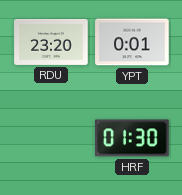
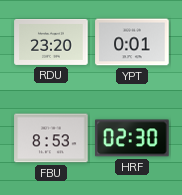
FBU: none -> 8:53
HRF: 01:30 -> 02:30
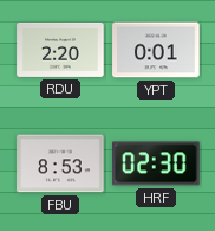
RDU: 23:20 -> 2:20
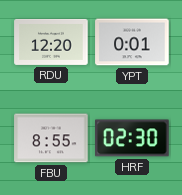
RDU: 2:20 -> 12:20
FBU: 8:53 -> 8:55
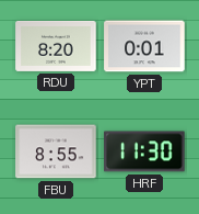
RDU: 12:20 -> 8:20
HRF: 02:30 -> 11:30
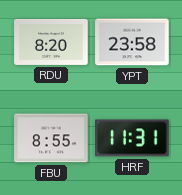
YPT: 0:01 -> 23:58
HRF: 11:30 -> 11:31
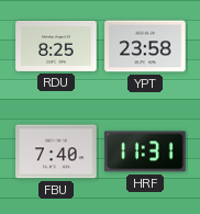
RDU: 8:20 -> 8:25
FBU: 8:55 -> 7:40
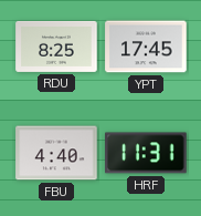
YPT: 23:58 -> 17:45
FBU: 7:40 -> 4:40
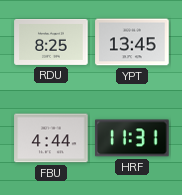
YPT: 17:45 -> 13:45
FBU: 4:40 -> 4:44
